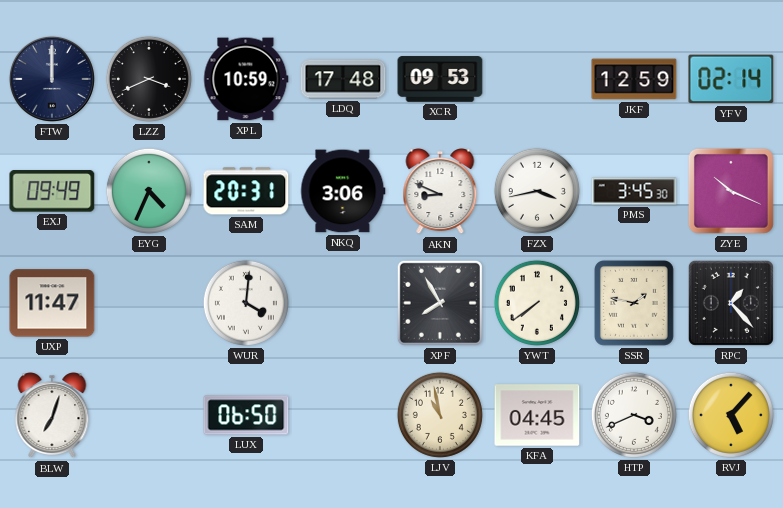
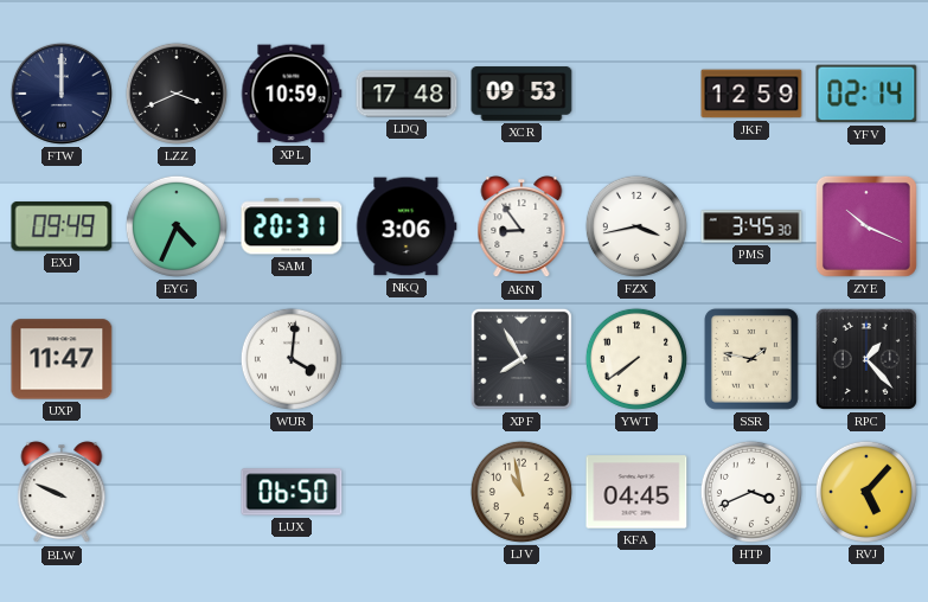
AKN: 8:49 -> 8:54
BLW: 7:03 -> 9:49
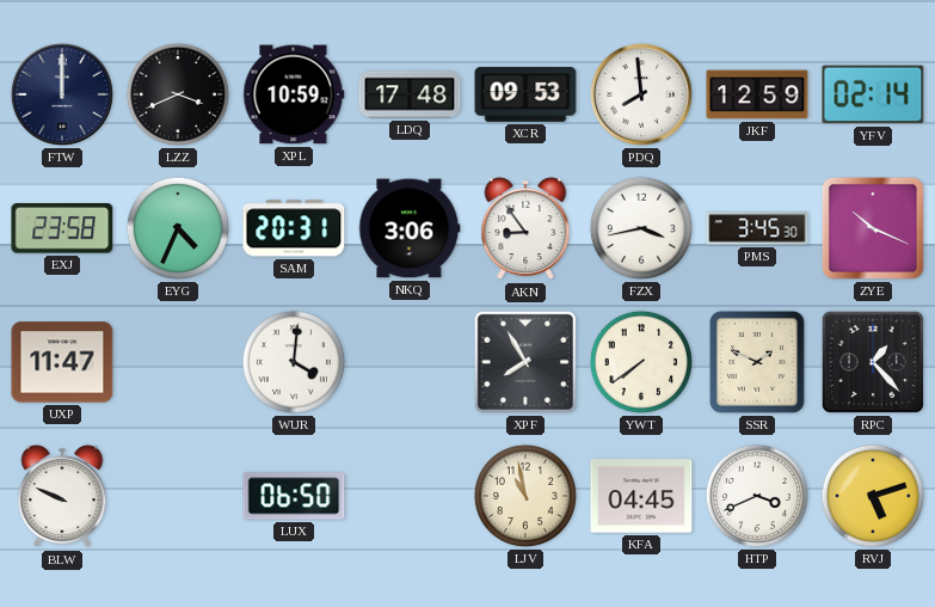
PDQ: none -> 7:59
EXJ: 09:49 -> 23:58
SSR: 1:47 -> 1:49
RVJ: 5:07 -> 5:12
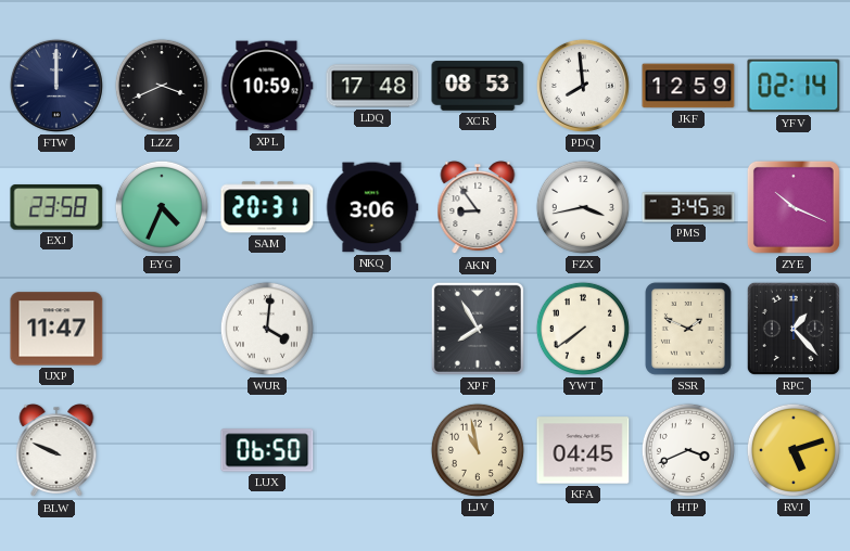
XCR: 09:53 -> 08:53
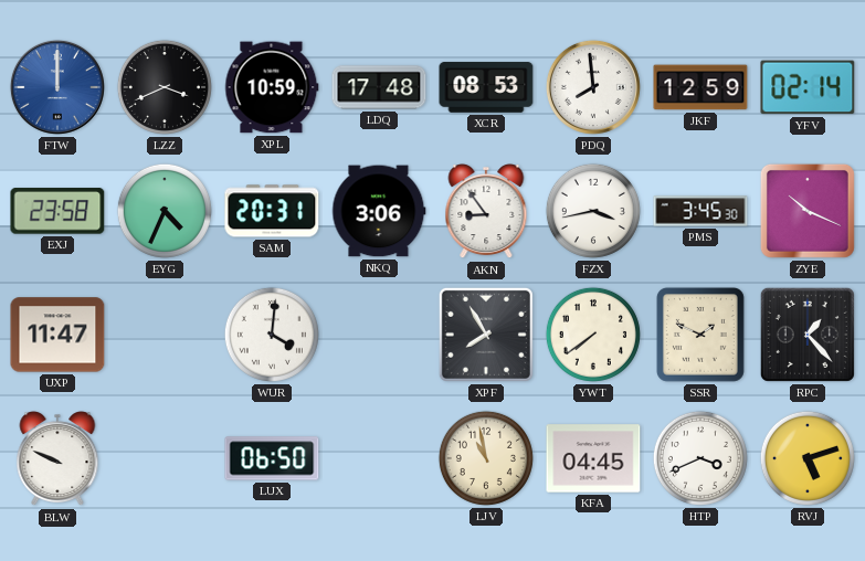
FTW dial: navy -> blue
